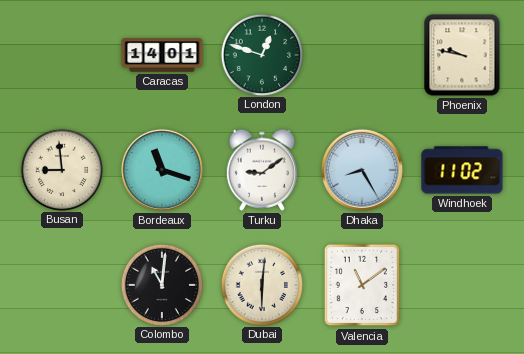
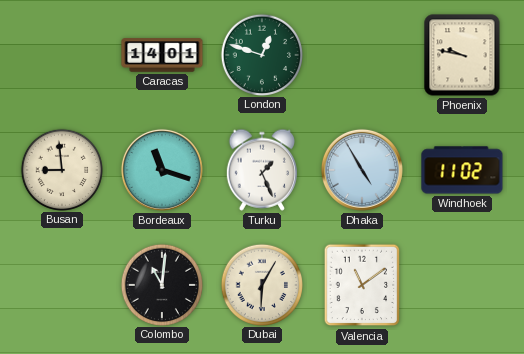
Turku: 9:09 -> 1:26
Dhaka: 8:25 -> 4:55
Dubai: 6:01 -> 6:05
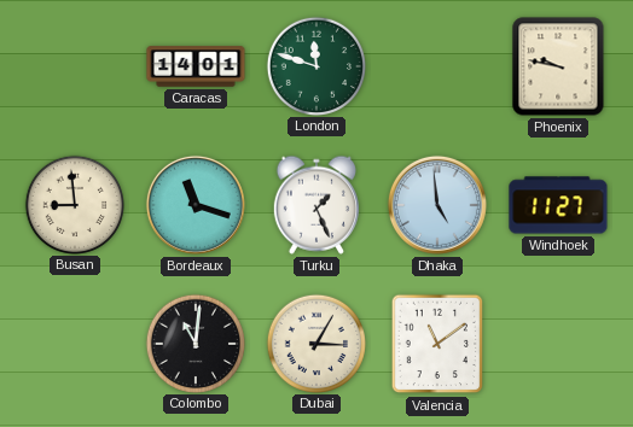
London: 12:48 -> 11:48
Dhaka: 4:55 -> 4:59
Windhoek: 11:02 -> 11:27
Dubai: 6:05 -> 3:05
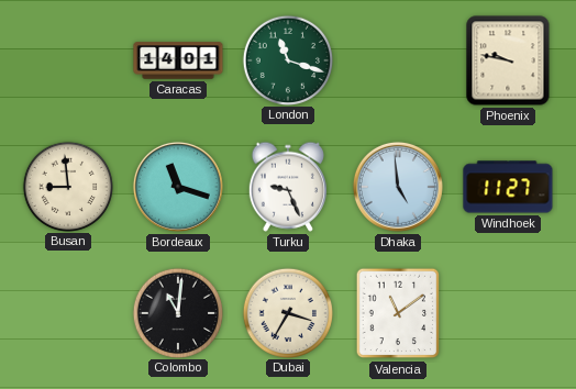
London: 11:48 -> 11:18
Turku: 1:26 -> 9:26
Dubai: 3:05 -> 3:35
